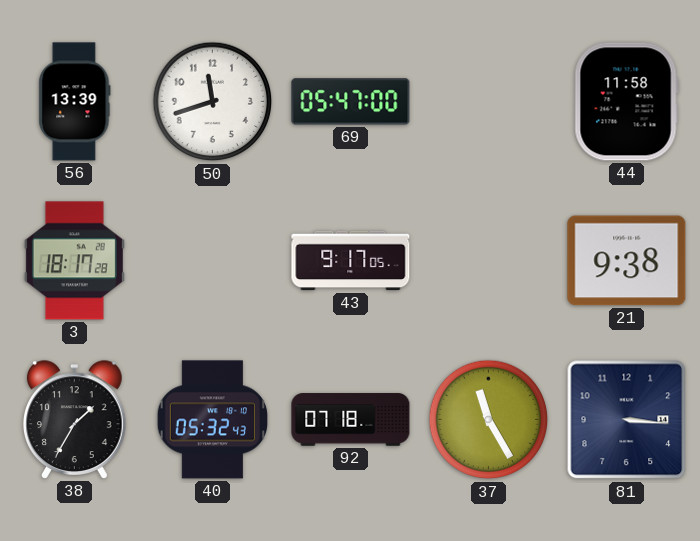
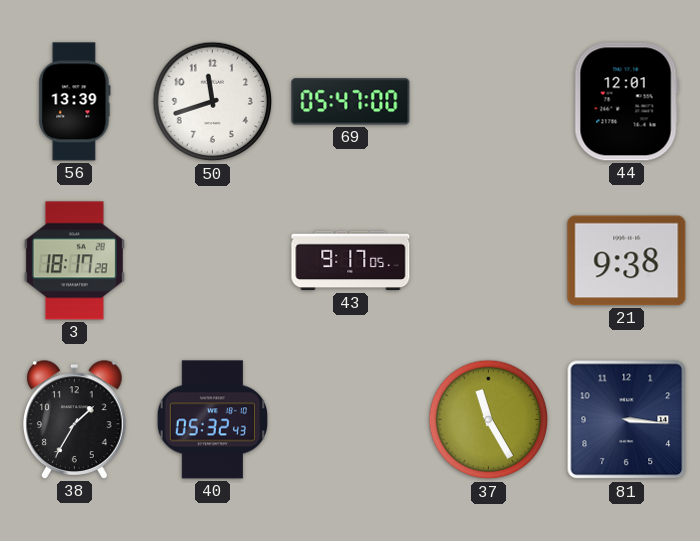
44: 11:58 -> 12:01
92: 07:18 -> none
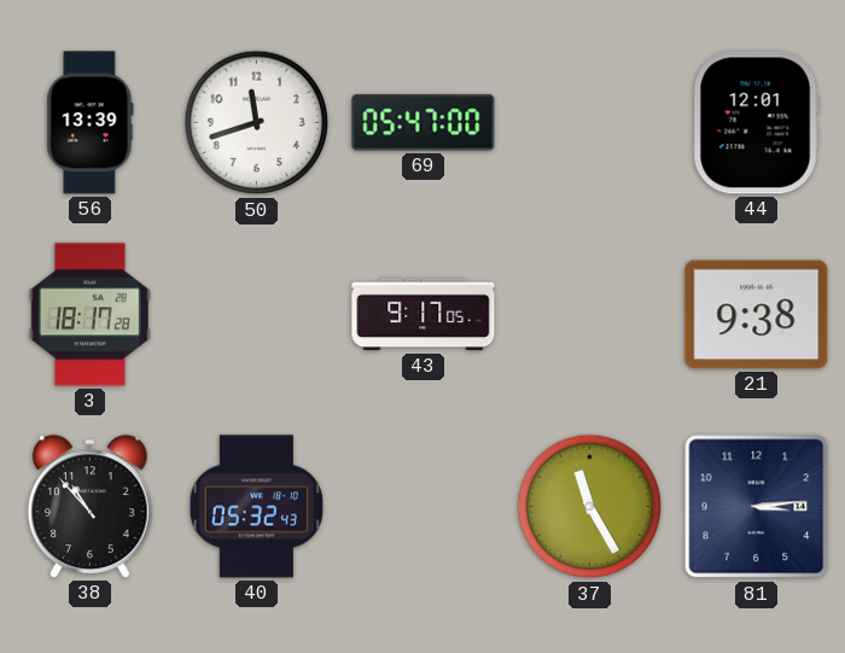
38: 1:35 -> 10:53
81: 3:16 -> 3:14
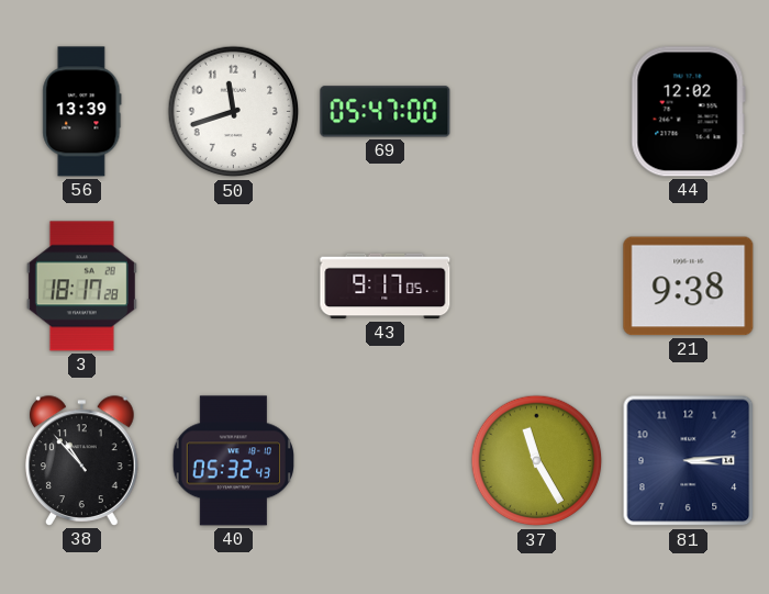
44: 12:01 -> 12:02
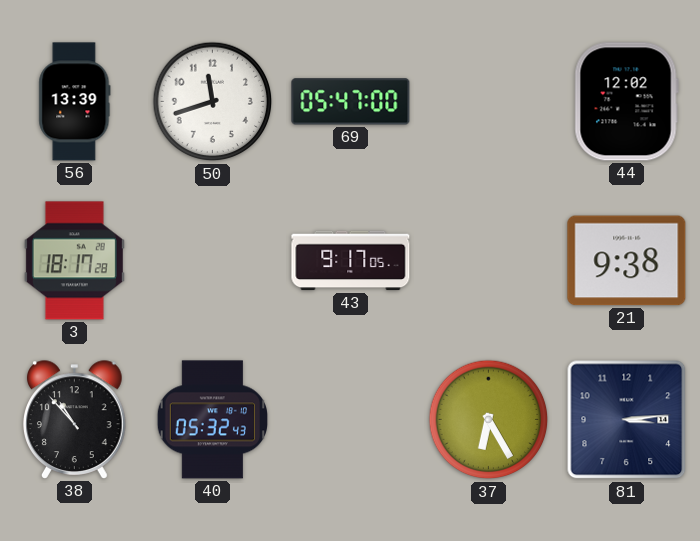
37: 11:25 -> 6:25
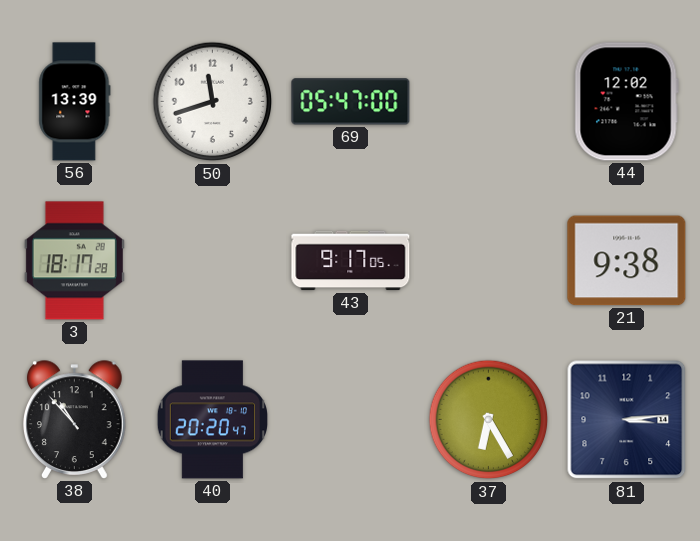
40: 05:32 -> 20:20
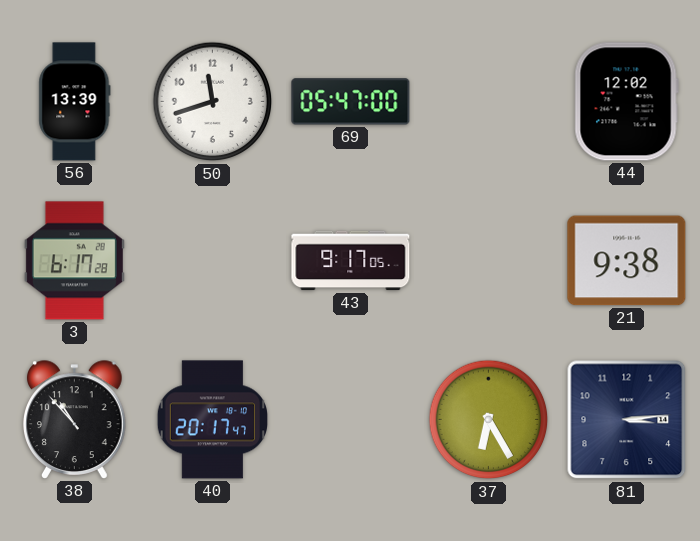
3: 18:17 -> 6:17
40: 20:20 -> 20:17
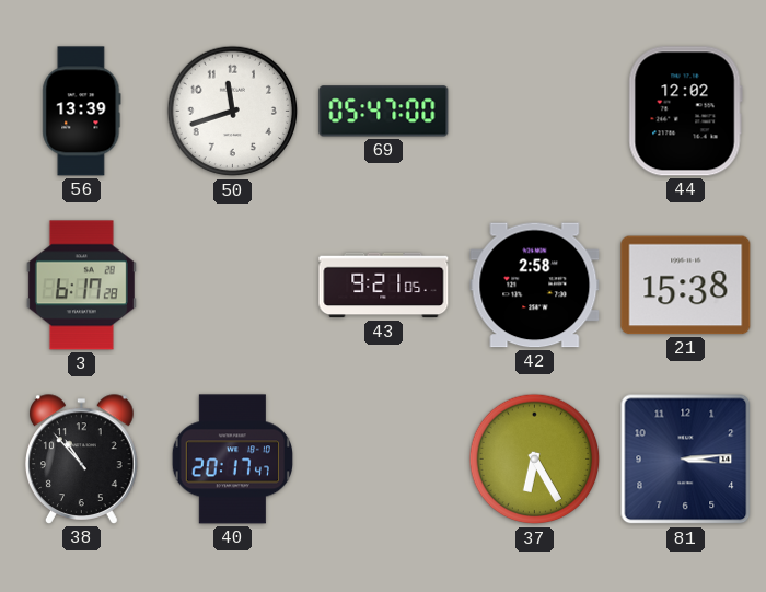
43: 9:17 -> 9:21
42: none -> 2:58
21: 9:38 -> 15:38
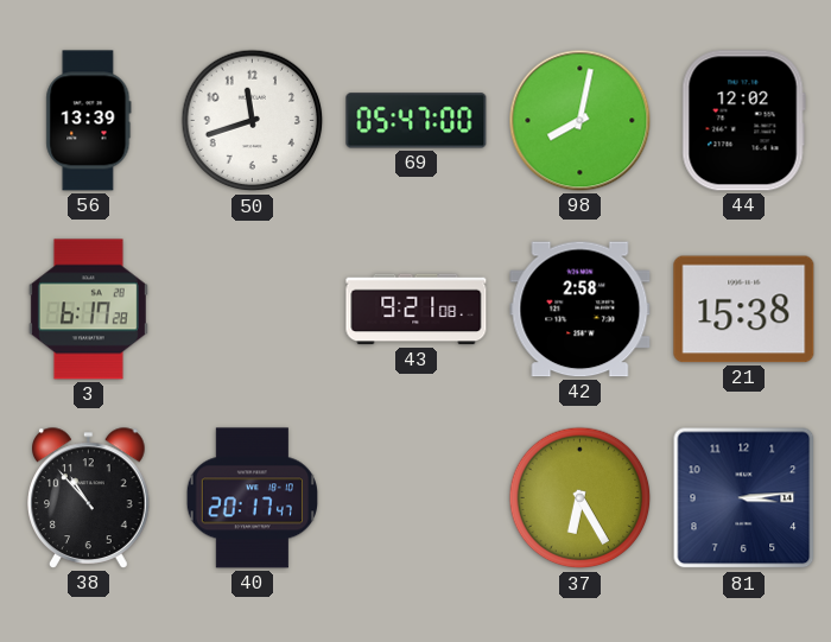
98: none -> 8:02
43: 9:21:05 -> 9:21:08
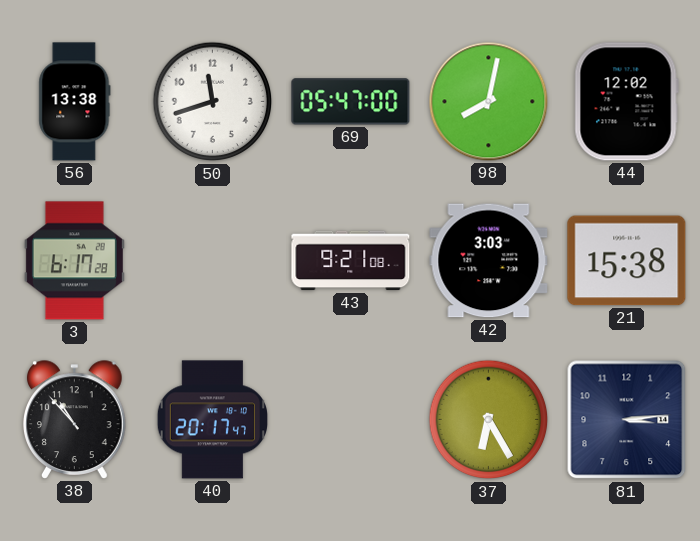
56: 13:39 -> 13:38
42: 2:58 -> 3:03
